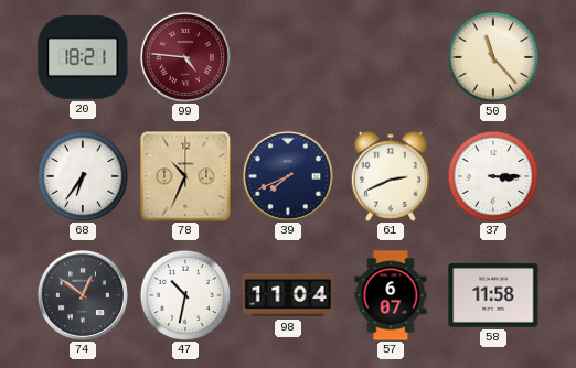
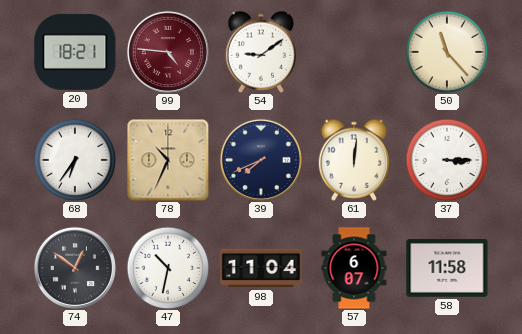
54: none -> 9:09
61: 2:41 -> 12:01
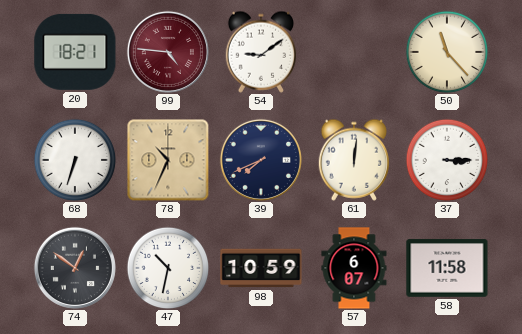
68: 6:36 -> 6:33
98: 11:04 -> 10:59
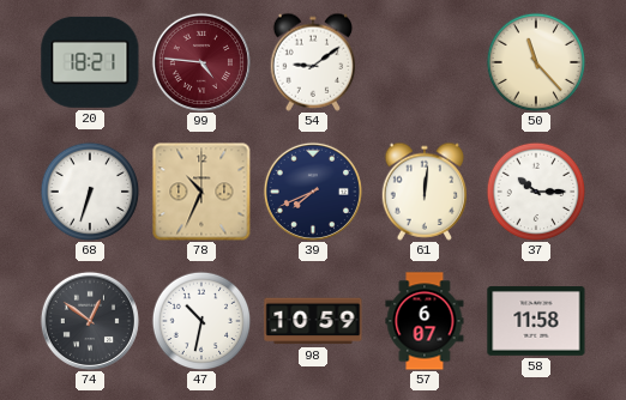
37: 3:15 -> 10:15
